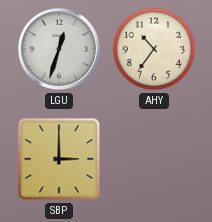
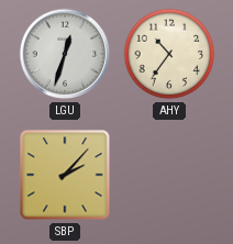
SBP: 3:00 -> 2:07
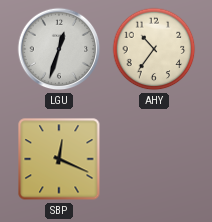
SBP: 2:07 -> 12:19
